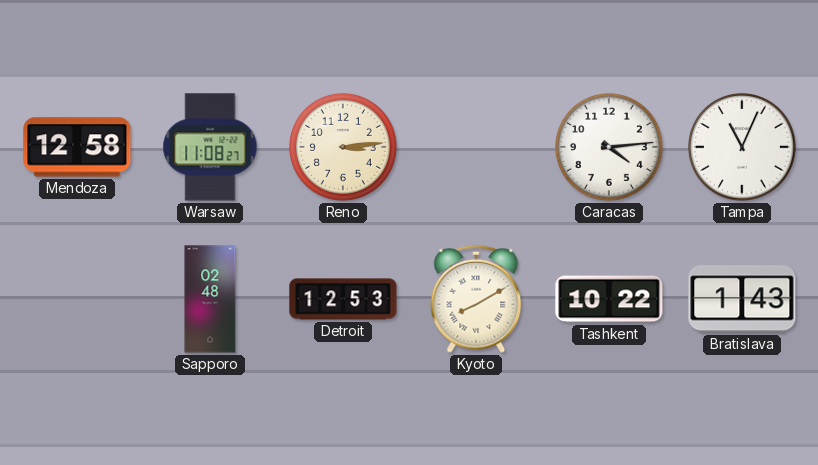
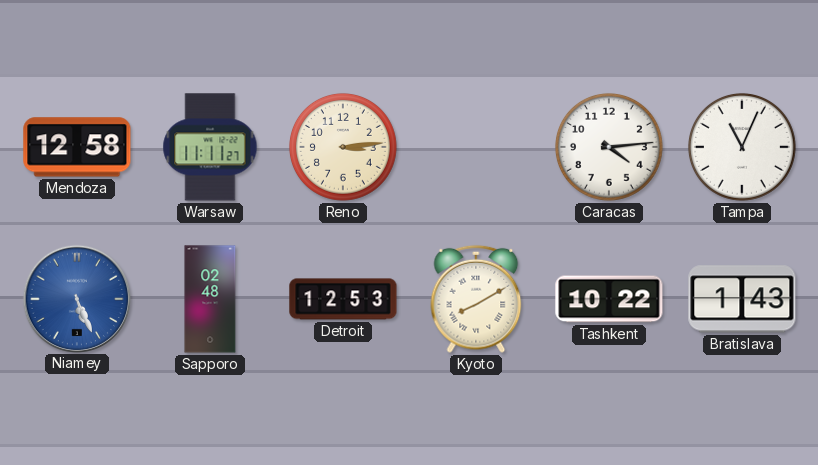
Warsaw: 11:08 -> 11:11
Niamey: none -> 5:26
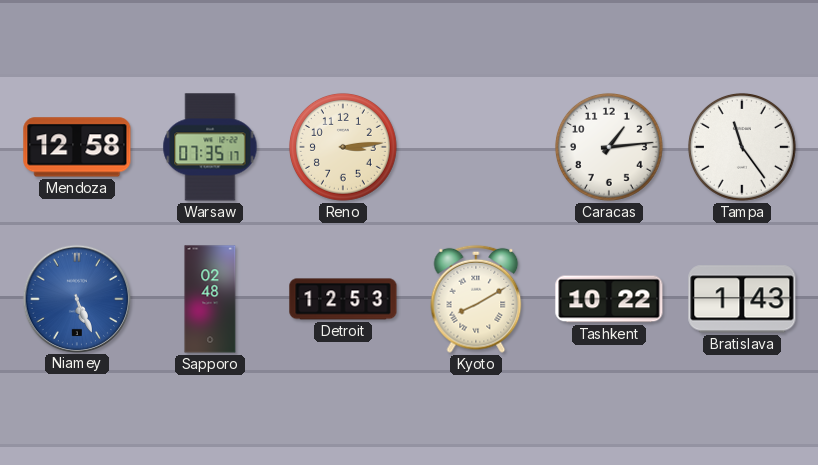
Warsaw: 11:11 -> 07:35
Caracas: 4:14 -> 1:14
Tampa: 11:04 -> 11:24
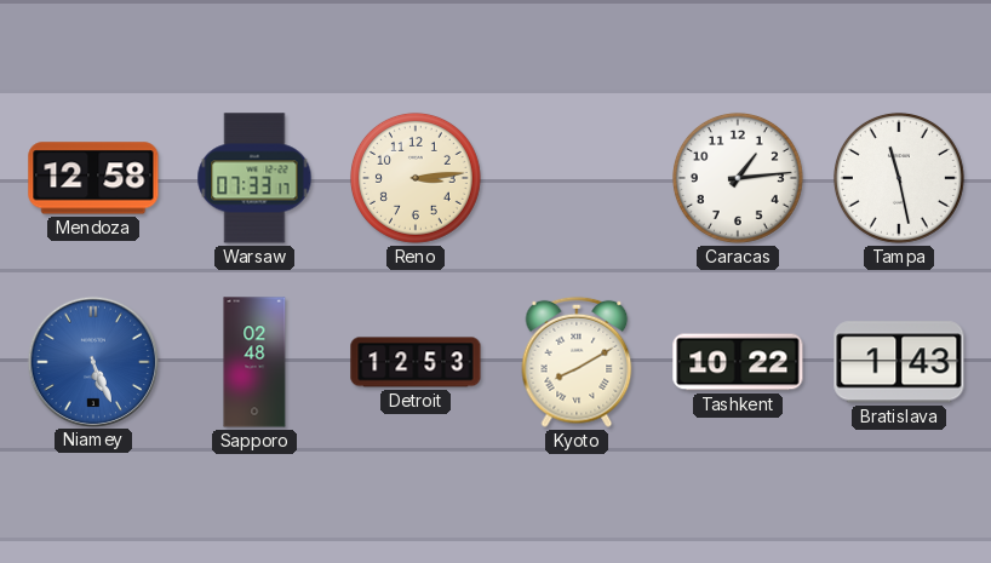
Warsaw: 07:35 -> 07:33
Tampa: 11:24 -> 11:28
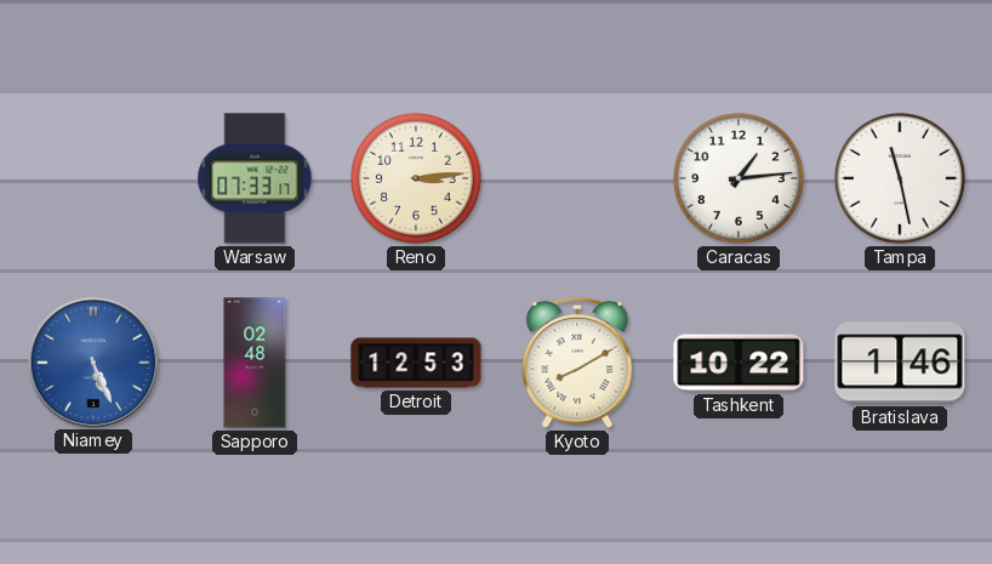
Mendoza: 12:58 -> none
Bratislava: 1:43 -> 1:46
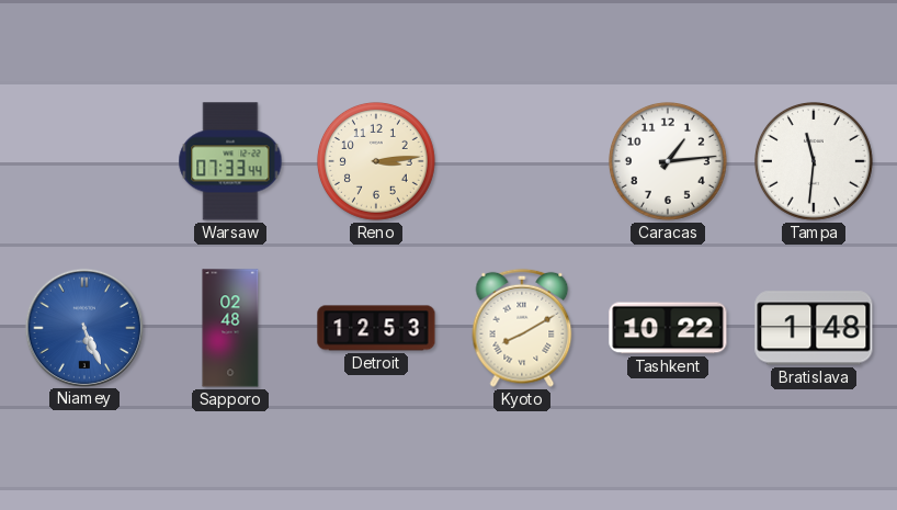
Warsaw: 07:33:17 -> 07:33:44
Tampa: 11:28 -> 11:31
Bratislava: 1:46 -> 1:48
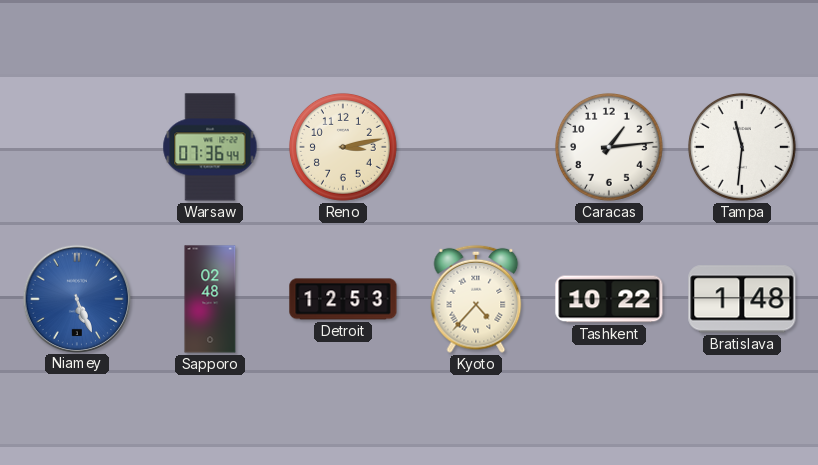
Warsaw: 07:33 -> 07:36
Reno: 3:14 -> 3:13
Kyoto: 8:10 -> 4:37
